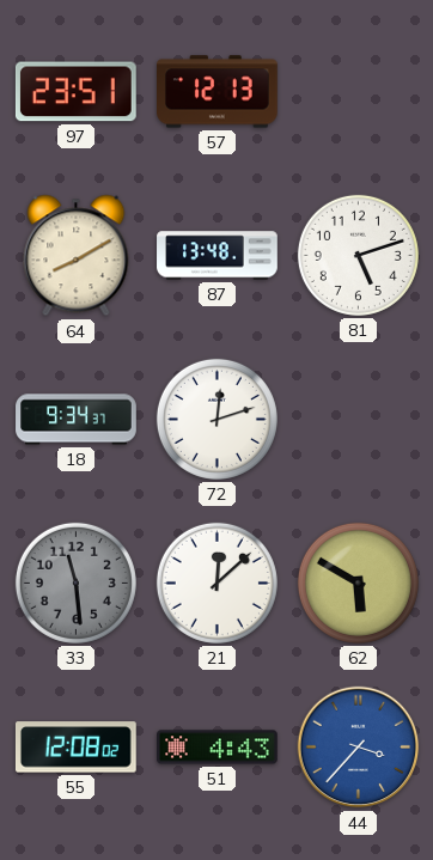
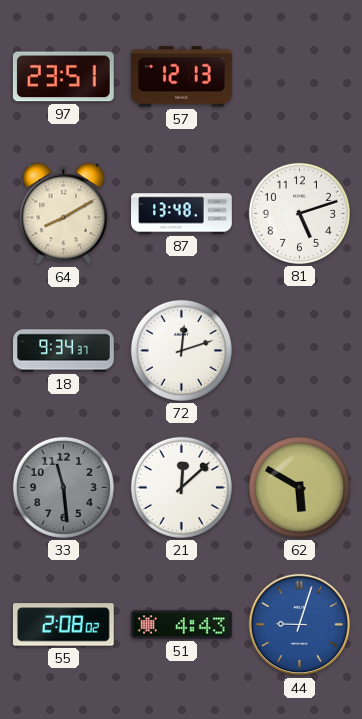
55: 12:08 -> 2:08
44: 3:37 -> 9:03
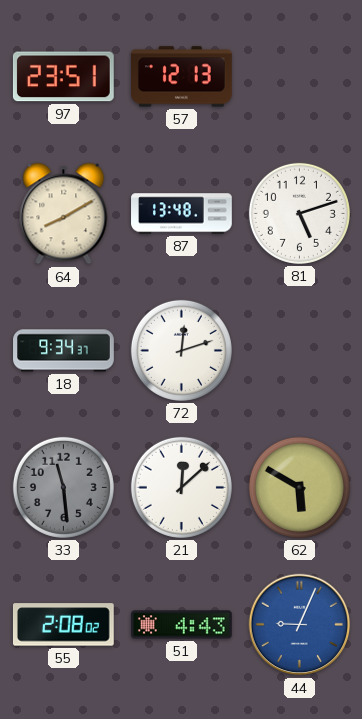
44: 9:03 -> 9:04
